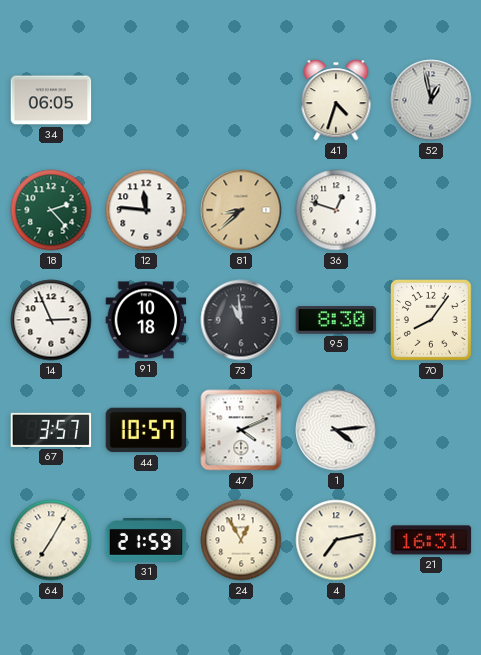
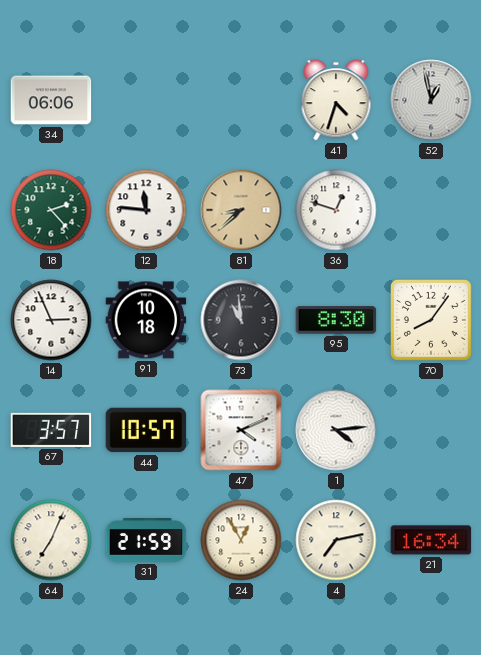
34: 06:05 -> 06:06
64: 7:05 -> 7:04
21: 16:31 -> 16:34
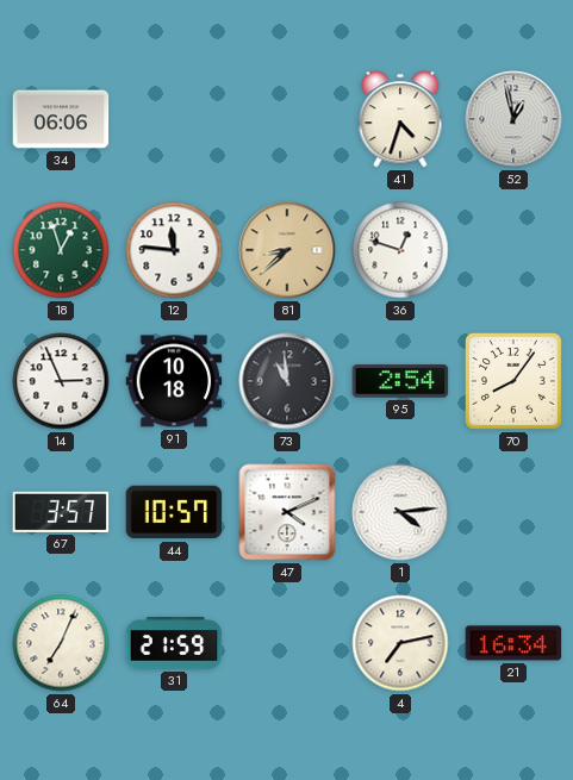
18: 2:23 -> 12:57
95: 8:30 -> 2:54
24: 12:55 -> none
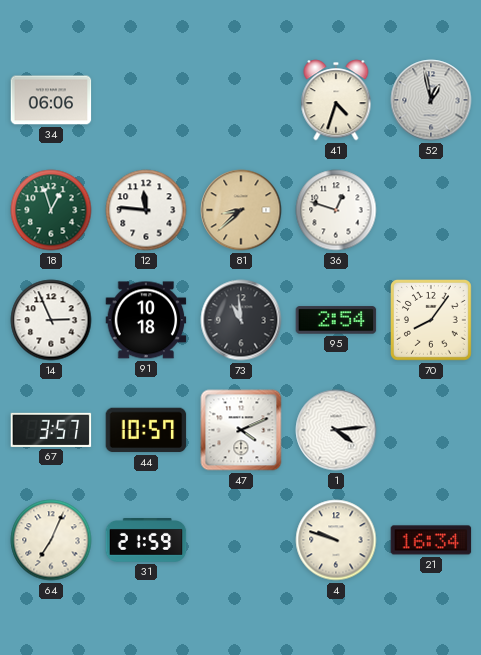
4: 7:13 -> 9:48
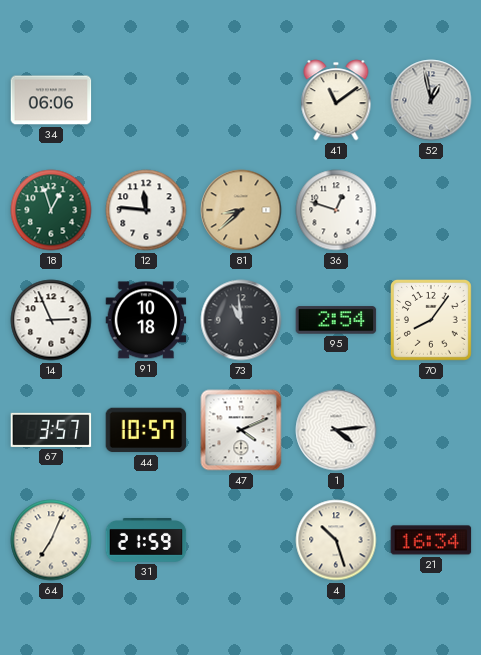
41: 4:33 -> 11:09
4: 9:48 -> 10:27
